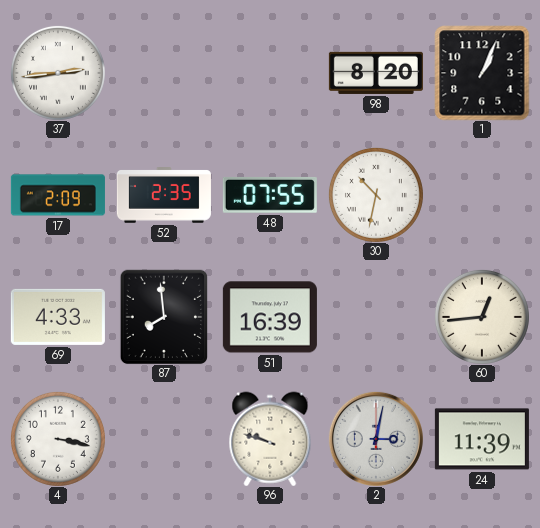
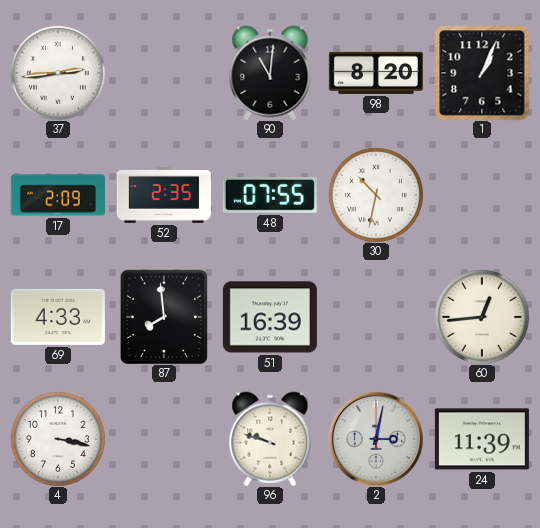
90: none -> 11:01
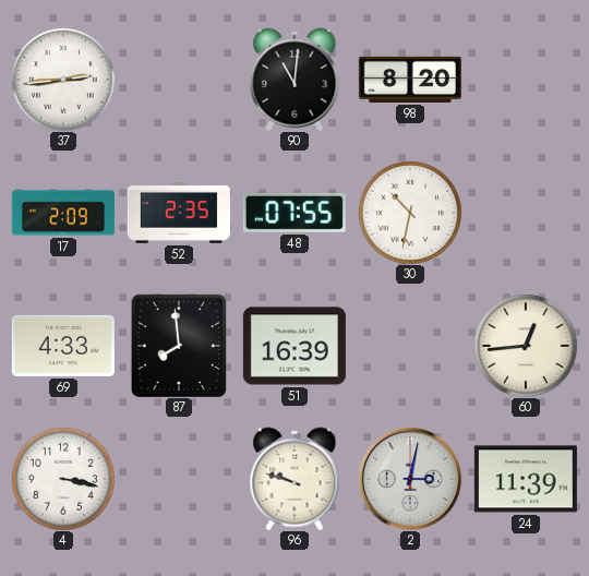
1: 1:04 -> none
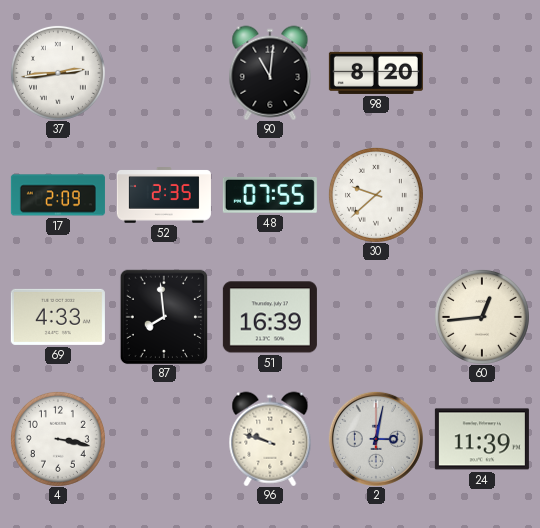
30: 10:32 -> 9:38
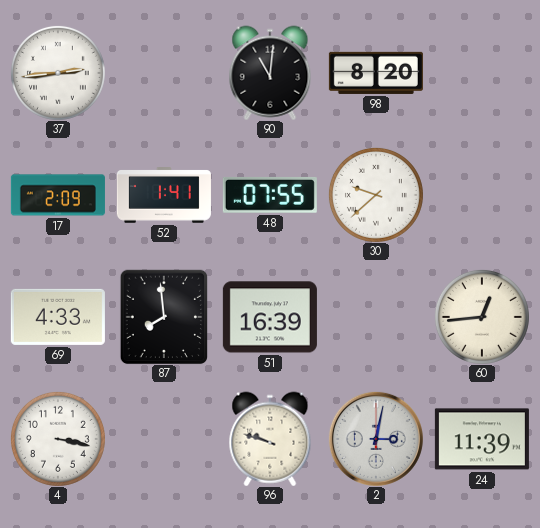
52: 2:35 -> 1:41
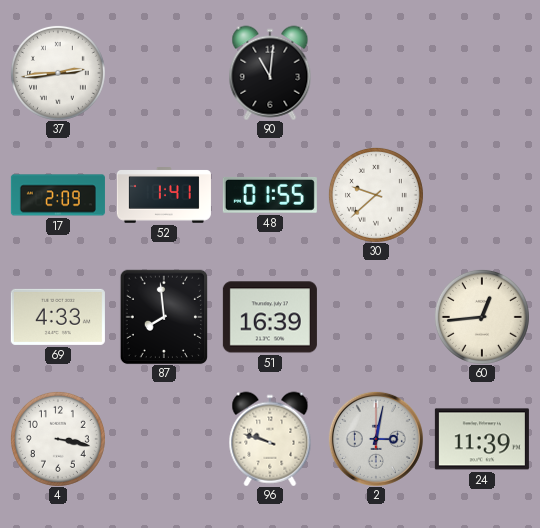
98: 8:20 -> none
48: 07:55 -> 01:55
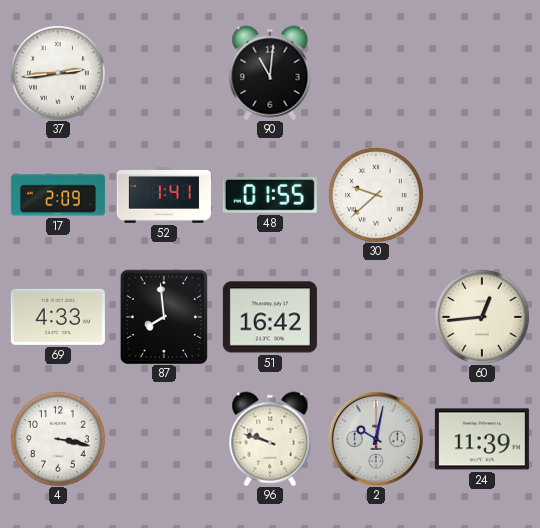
51: 16:39 -> 16:42
2: 3:02 -> 10:02
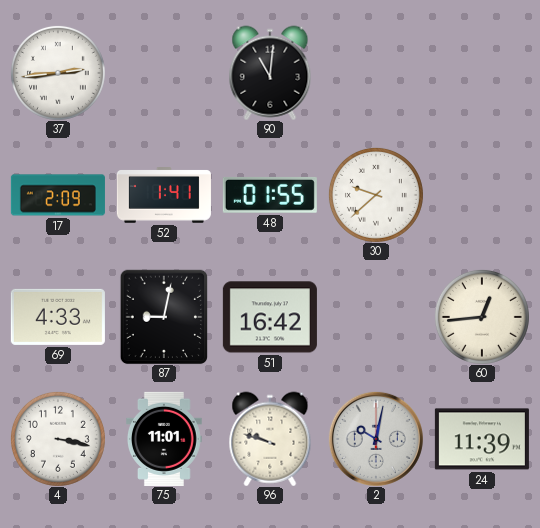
87: 7:59 -> 9:02
75: none -> 11:01
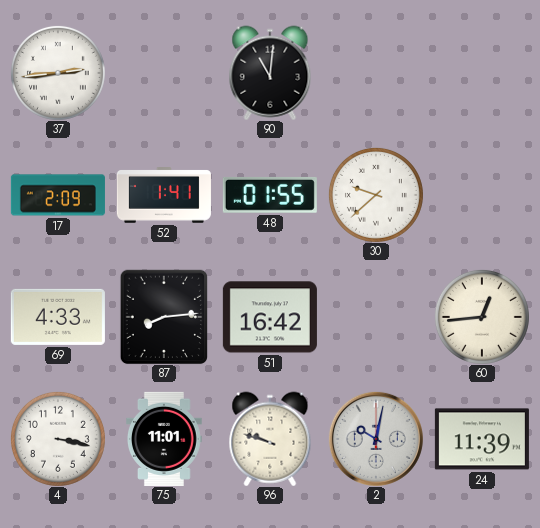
87: 9:02 -> 8:14
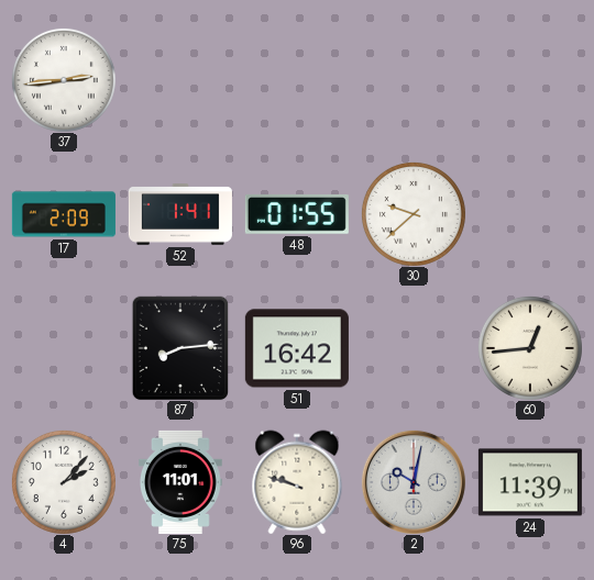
90: 11:01 -> none
69: 4:33 -> none
4: 3:17 -> 2:07
